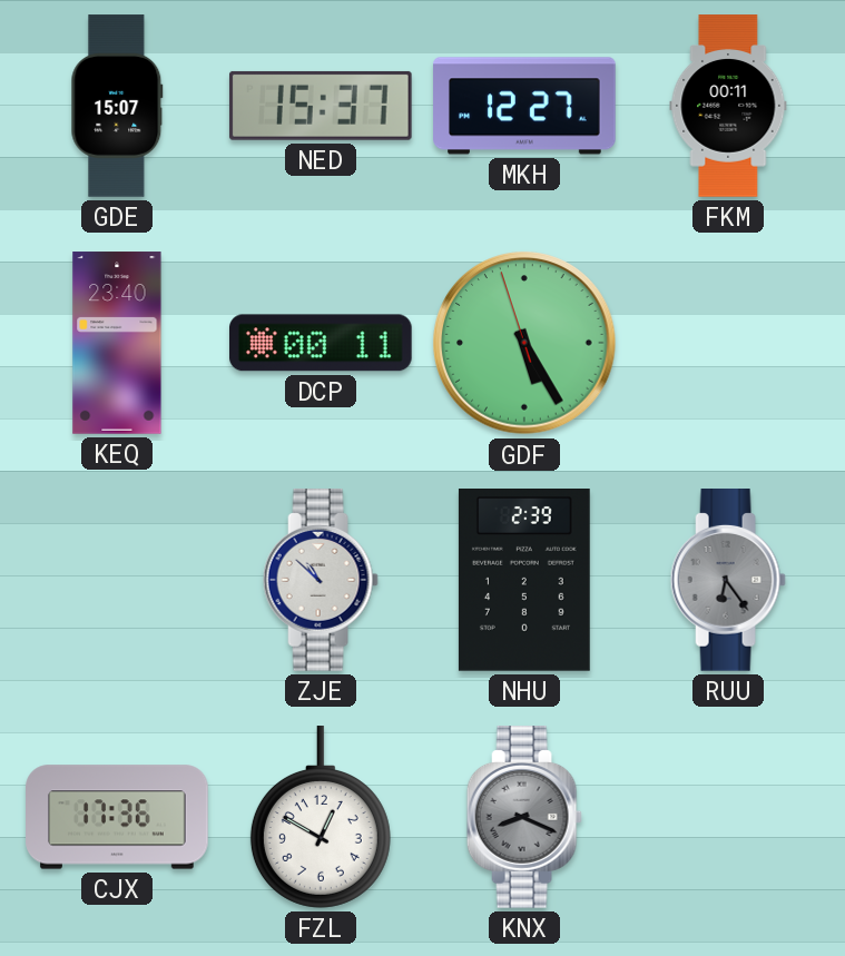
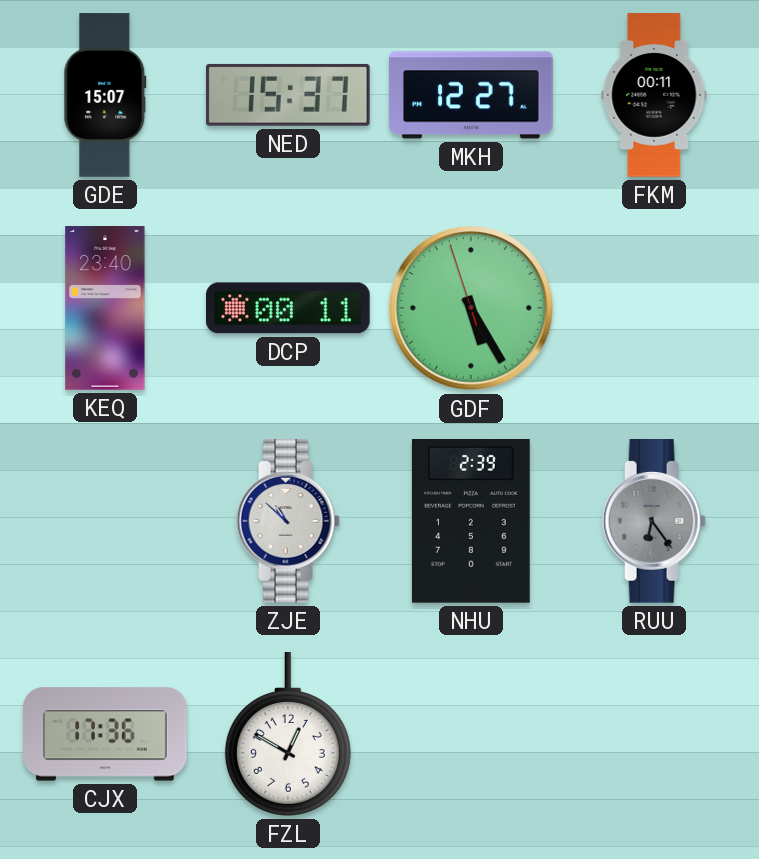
KNX: 8:19 -> none
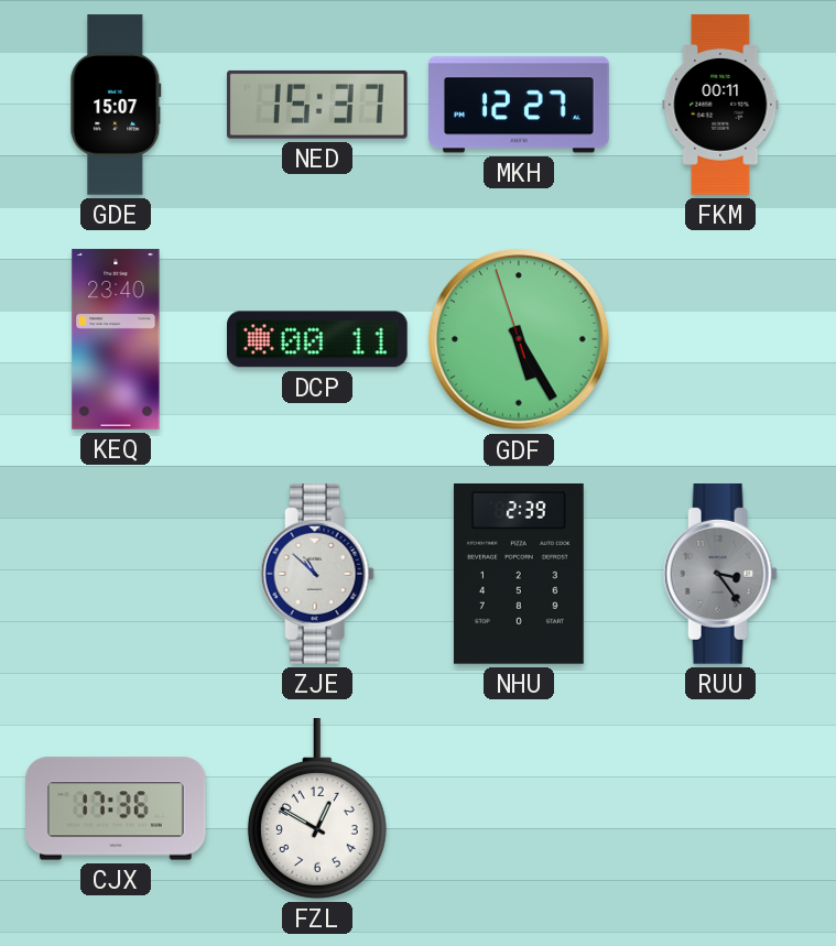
RUU: 6:24 -> 3:24
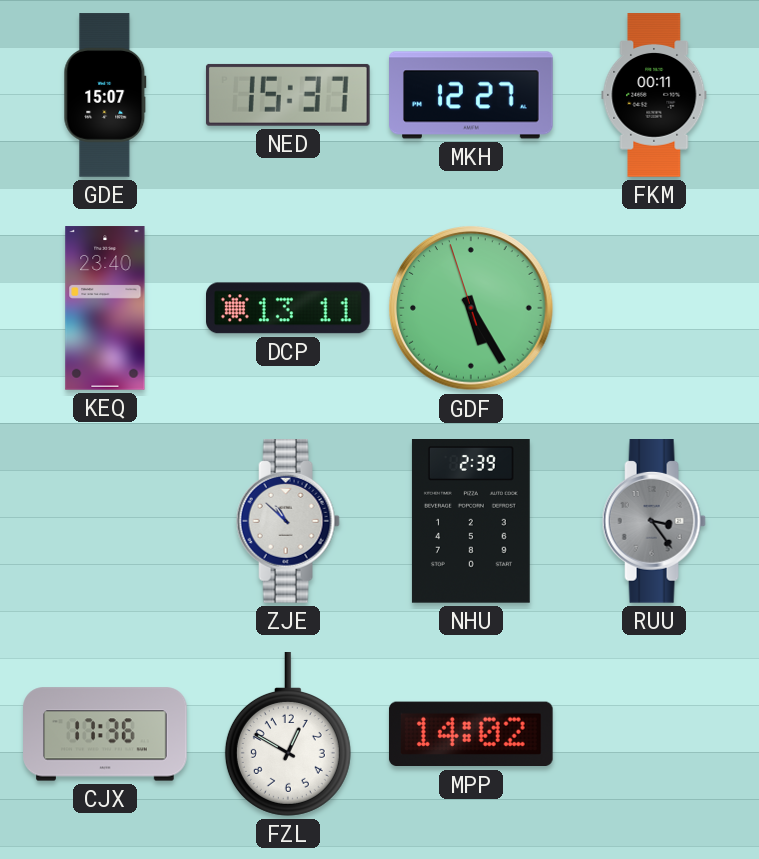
DCP: 00:11 -> 13:11
MPP: none -> 14:02
